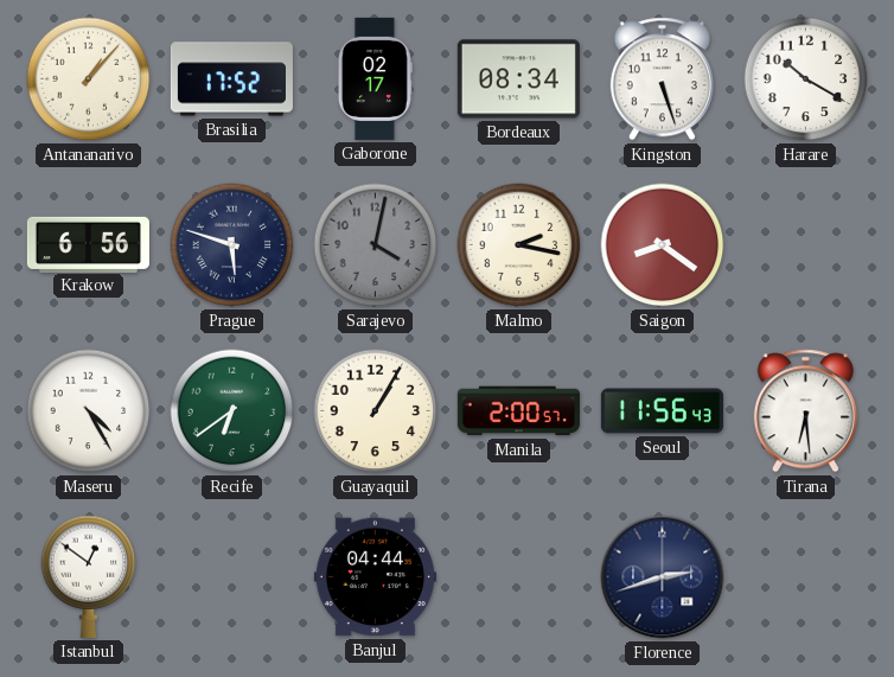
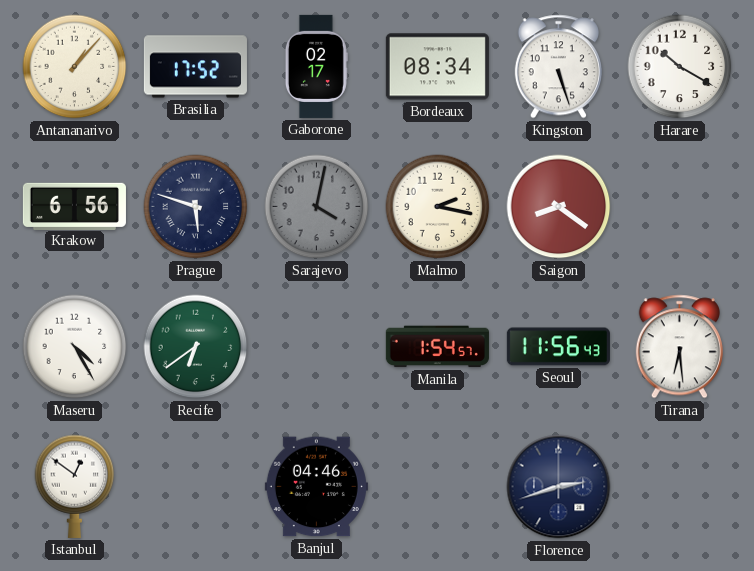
Guayaquil: 1:05 -> none
Manila: 2:00 -> 1:54
Banjul: 04:44 -> 04:46
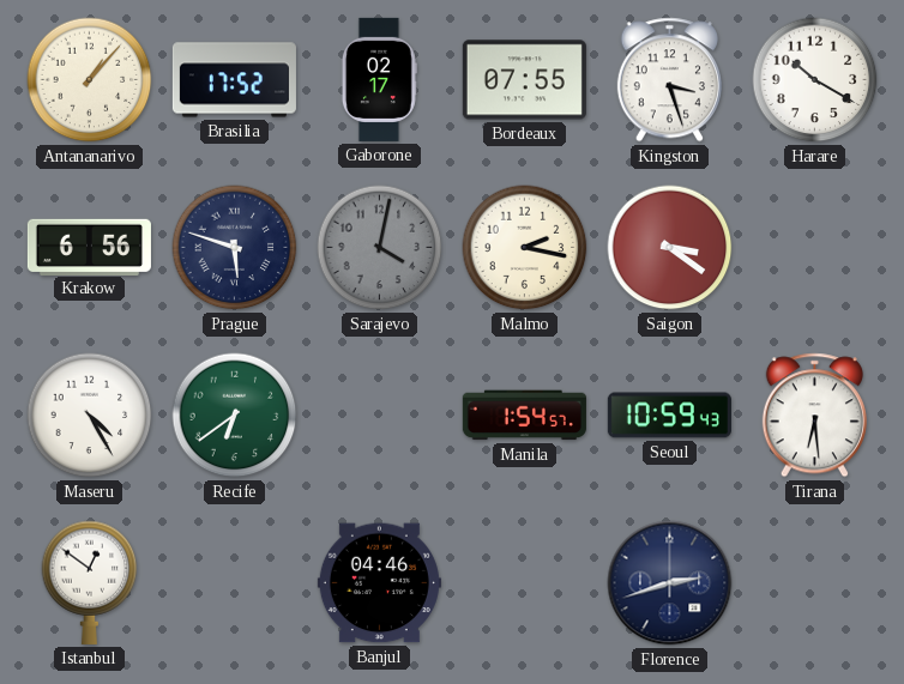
Bordeaux: 08:34 -> 07:55
Kingston: 5:27 -> 3:27
Saigon: 8:21 -> 3:21
Seoul: 11:56 -> 10:59
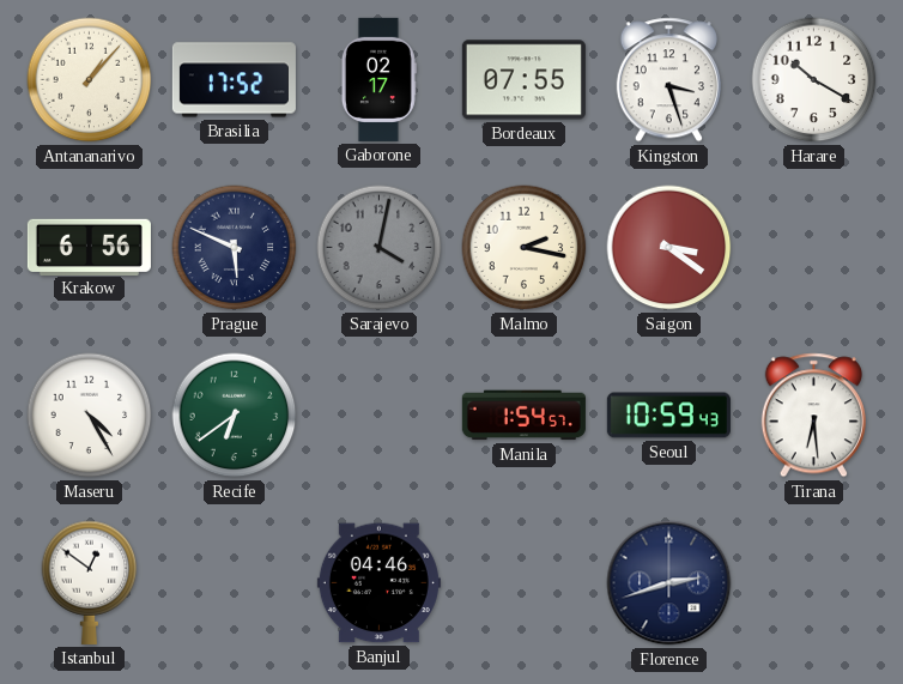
Prague: 5:48 -> 5:49
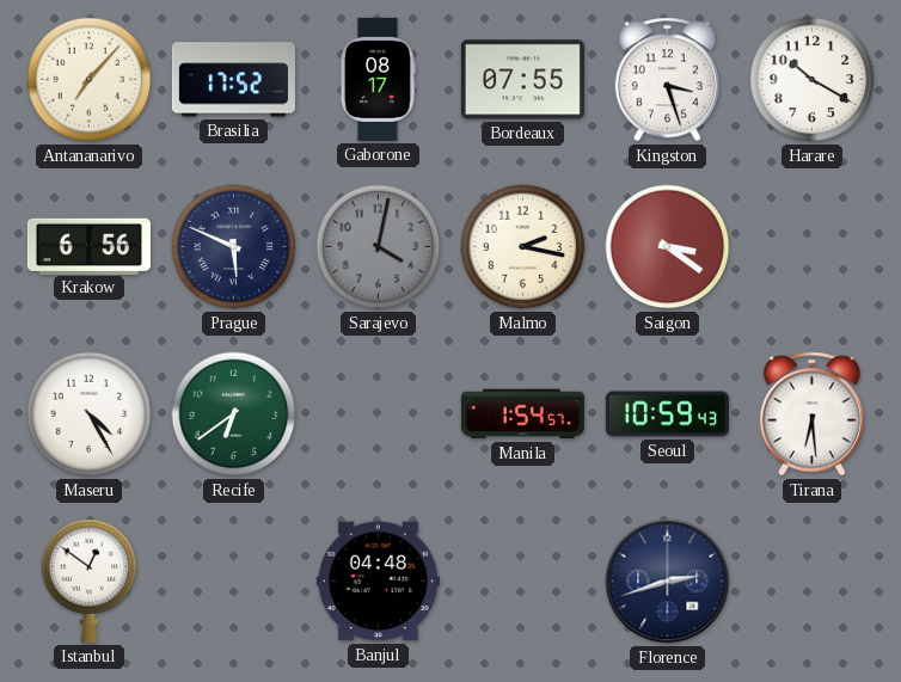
Antananarivo: 1:07 -> 7:07
Gaborone: 02:17 -> 08:17
Banjul: 04:46 -> 04:48
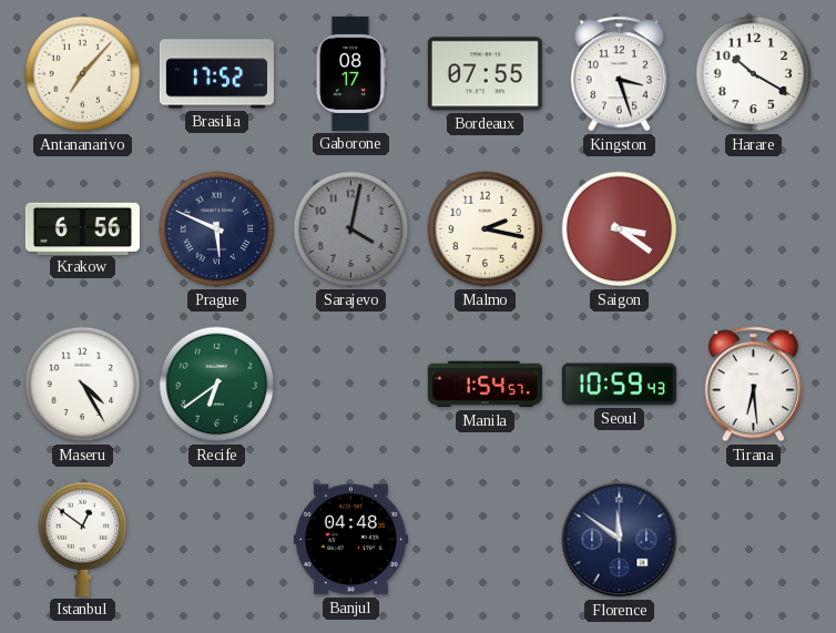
Florence: 2:42 -> 11:51
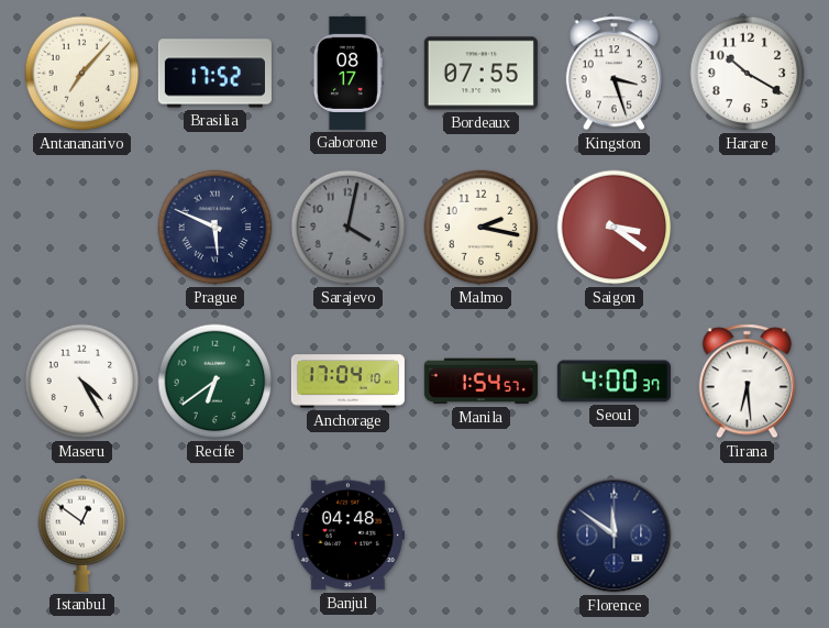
Krakow: 6:56 -> none
Anchorage: none -> 17:04
Seoul: 10:59 -> 4:00
